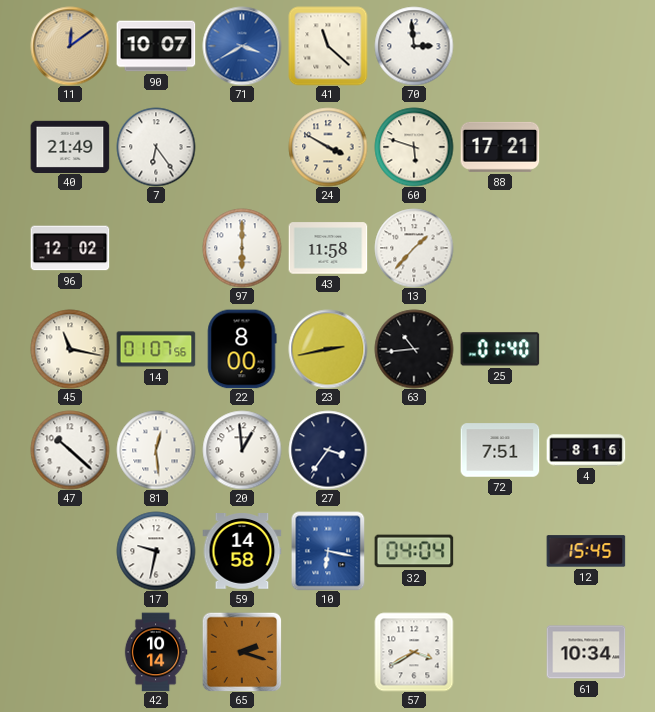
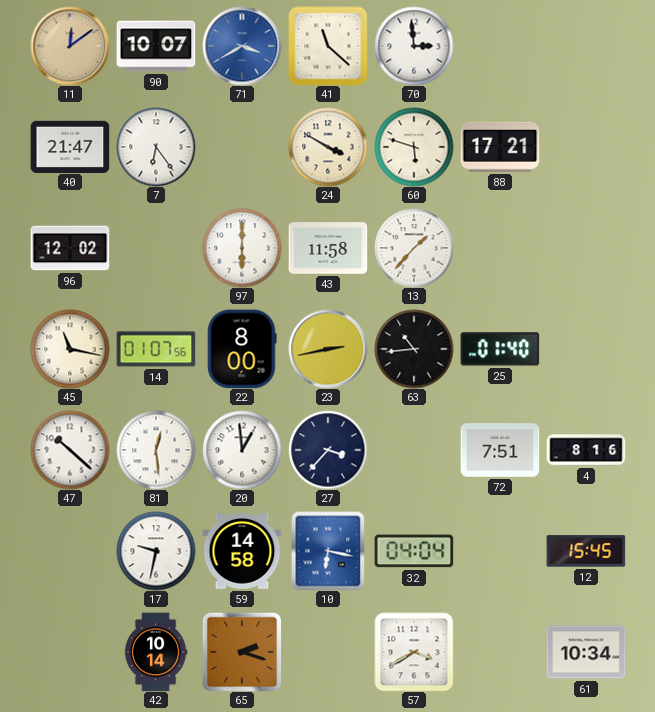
40: 21:49 -> 21:47
27: 3:36 -> 3:37
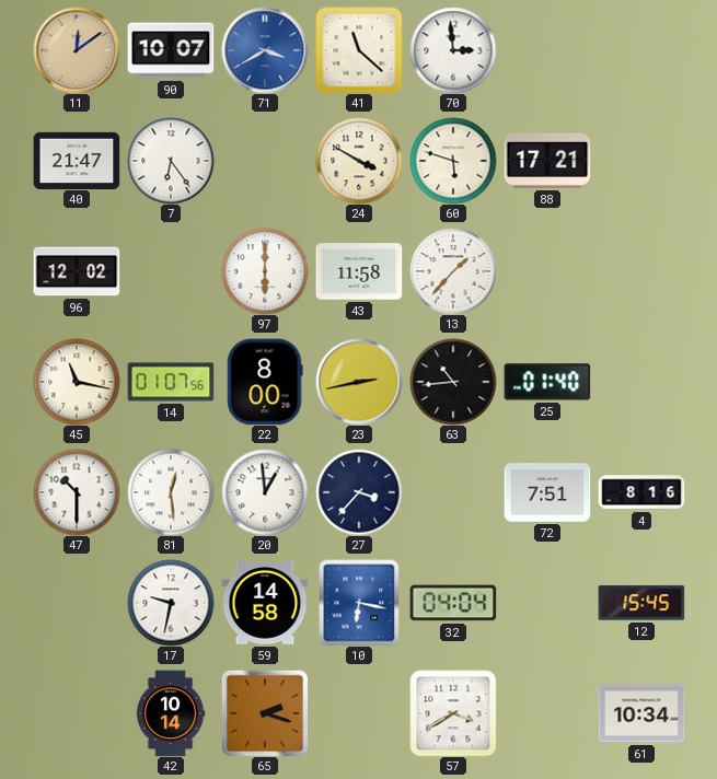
47: 10:22 -> 10:30
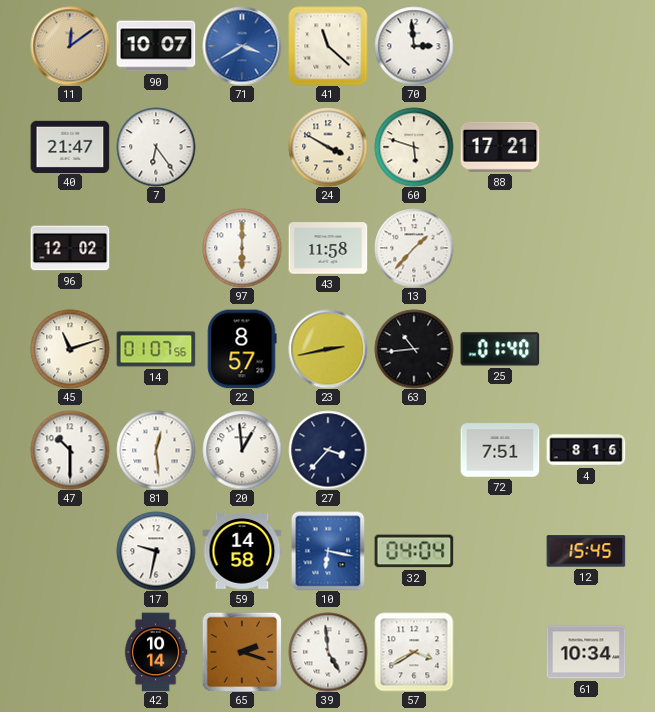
45: 11:17 -> 11:12
22: 8:00 -> 8:57
39: none -> 4:59
